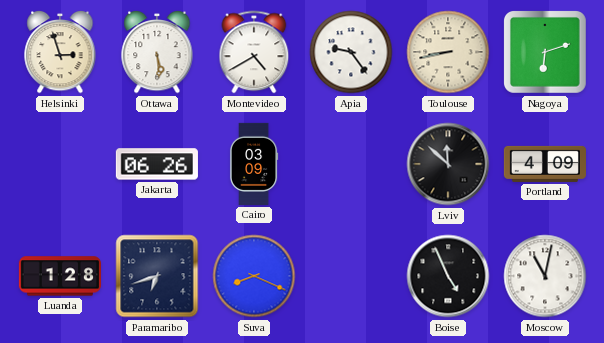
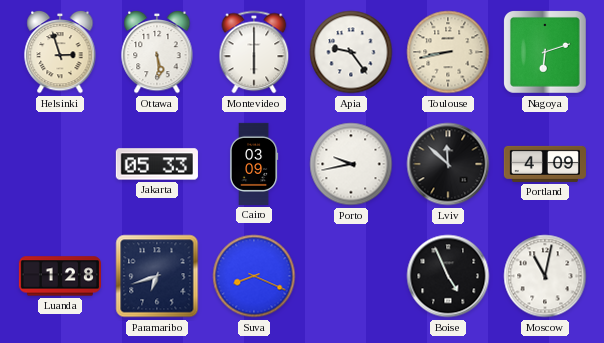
Montevideo: 4:40 -> 6:00
Jakarta: 06:26 -> 05:33
Porto: none -> 9:43
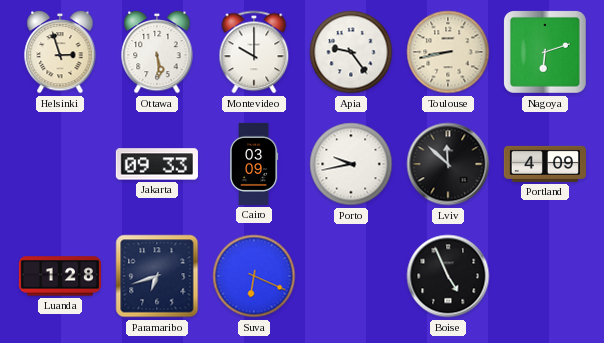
Montevideo: 6:00 -> 10:00
Jakarta: 05:33 -> 09:33
Suva: 8:19 -> 6:19
Moscow: 11:02 -> none
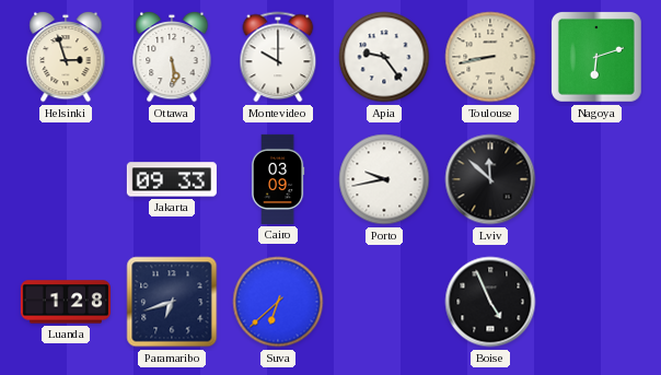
Portland: 4:09 -> none
Suva: 6:19 -> 6:38
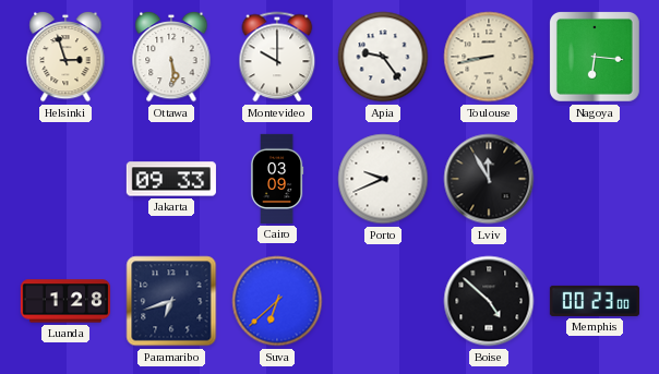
Nagoya: 6:12 -> 6:16
Porto: 9:43 -> 9:41
Lviv: 11:52 -> 11:55
Boise: 4:56 -> 4:52
Memphis: none -> 00:23
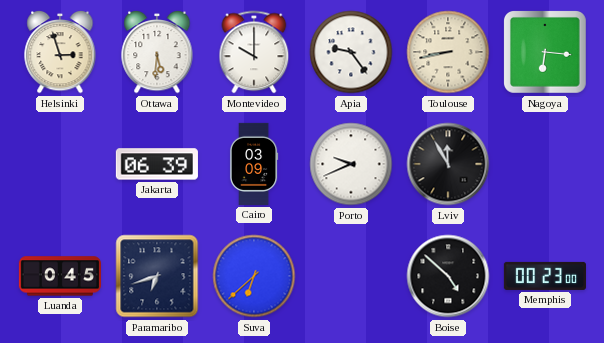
Ottawa: 5:29 -> 5:31
Jakarta: 09:33 -> 06:39
Luanda: 1:28 -> 0:45
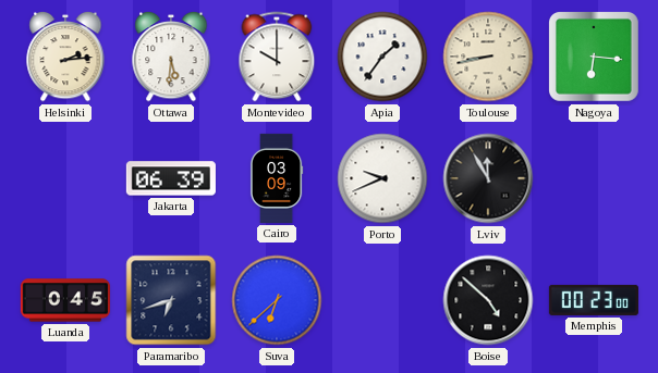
Helsinki: 2:57 -> 2:14
Apia: 9:24 -> 1:36
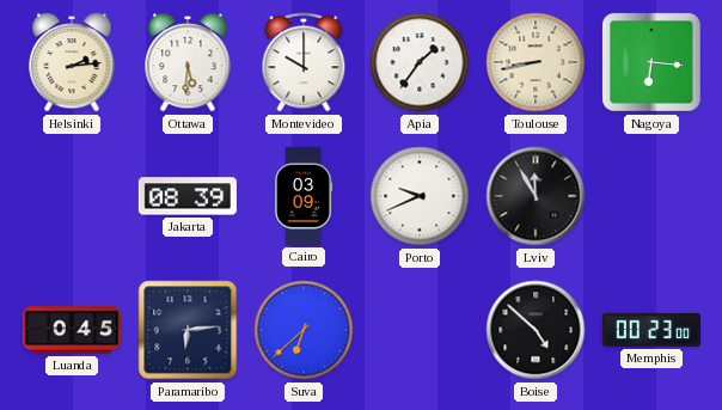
Jakarta: 06:39 -> 08:39
Paramaribo: 6:42 -> 6:14
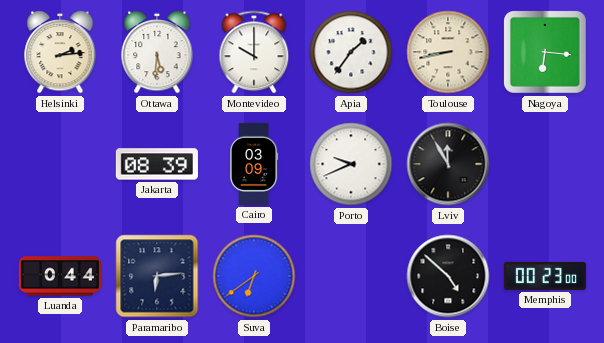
Luanda: 0:45 -> 0:44
Suva: 6:38 -> 6:39
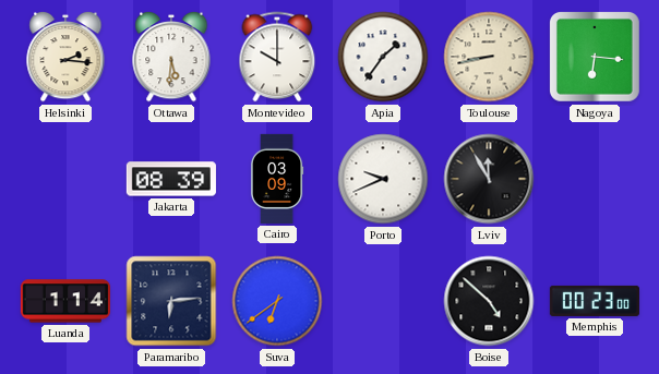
Helsinki: 2:14 -> 2:16
Luanda: 0:44 -> 1:14
